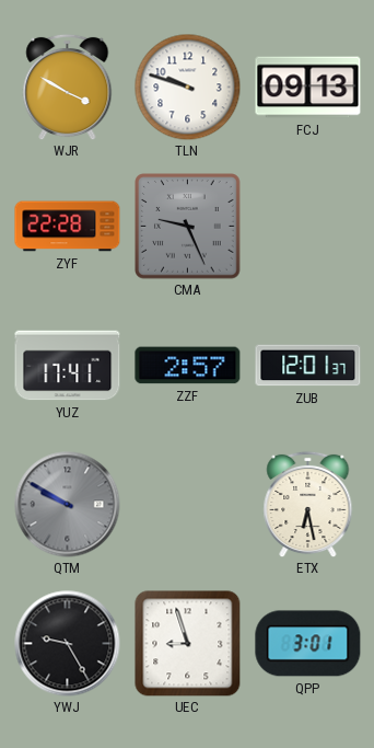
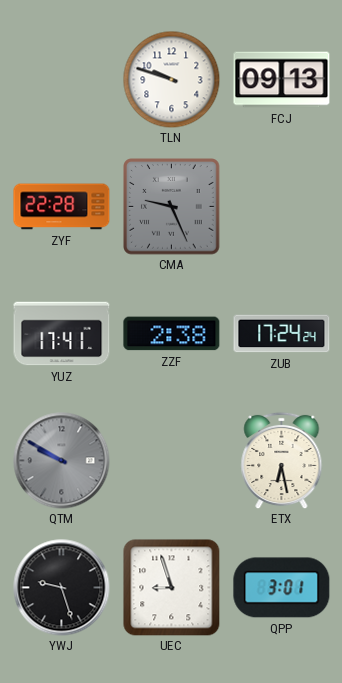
WJR: 3:50 -> none
ZZF: 2:57 -> 2:38
ZUB: 12:01 -> 17:24
YWJ: 9:25 -> 9:27
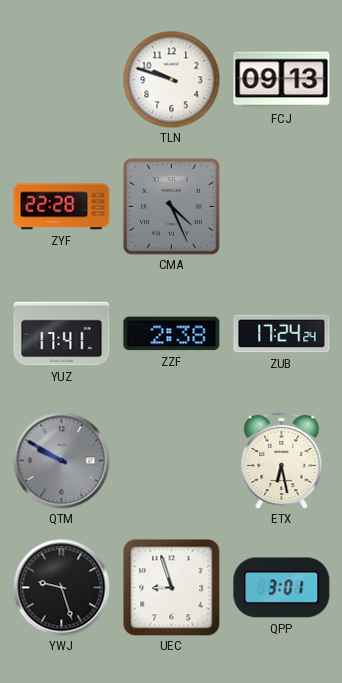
CMA: 9:26 -> 4:26
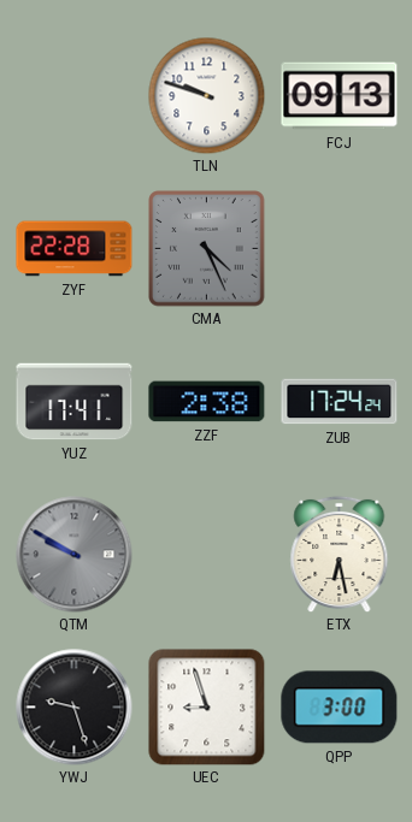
QPP: 3:01 -> 3:00
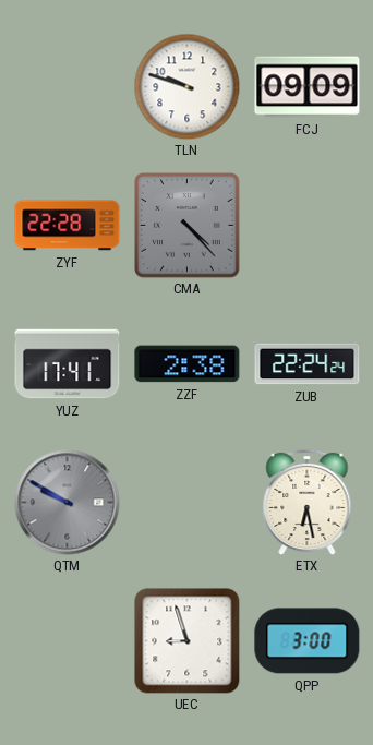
FCJ: 09:13 -> 09:09
CMA: 4:26 -> 4:23
ZUB: 17:24 -> 22:24
YWJ: 9:27 -> none
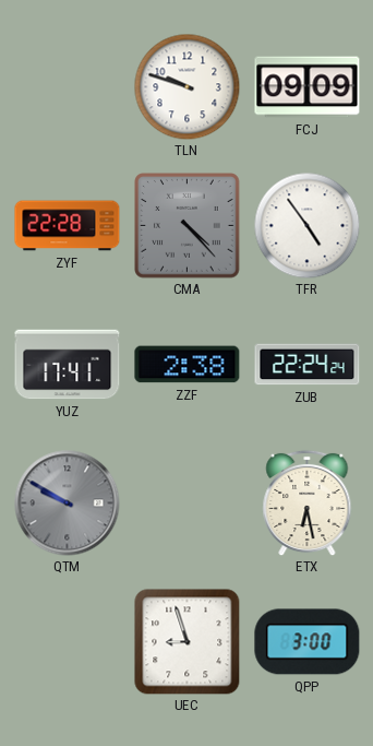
TFR: none -> 4:54
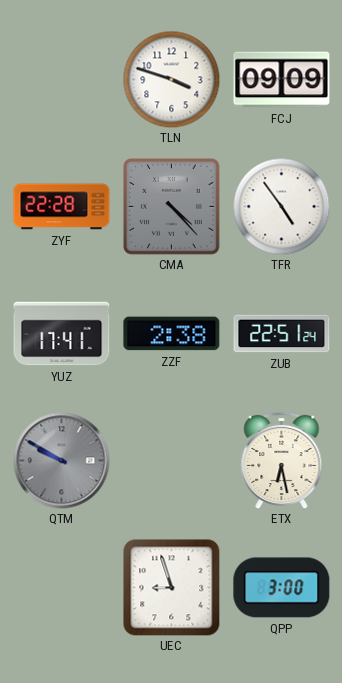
TLN: 9:48 -> 3:48
ZUB: 22:24 -> 22:51
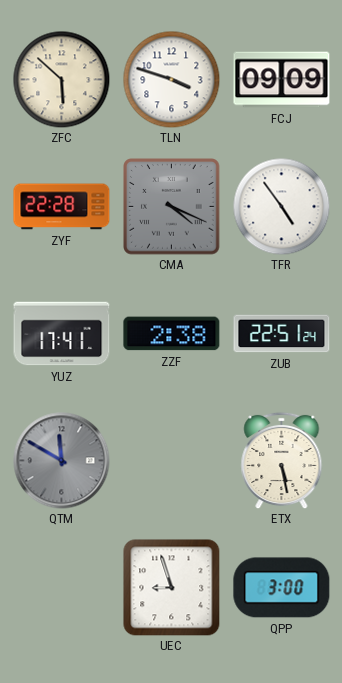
ZFC: none -> 5:52
CMA: 4:23 -> 4:19
QTM: 9:50 -> 11:50
ETX: 6:28 -> 5:28
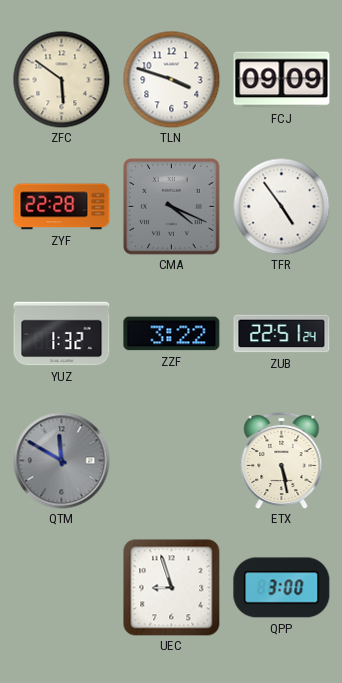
ZFC: 5:52 -> 5:51
YUZ: 17:41 -> 1:32
ZZF: 2:38 -> 3:22
